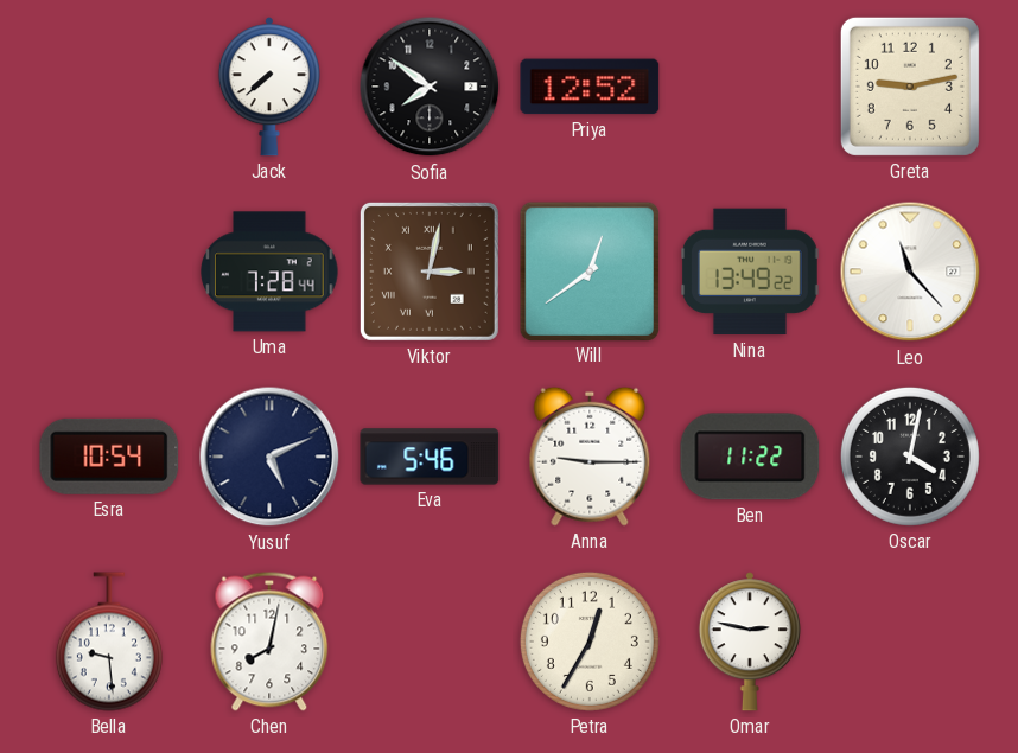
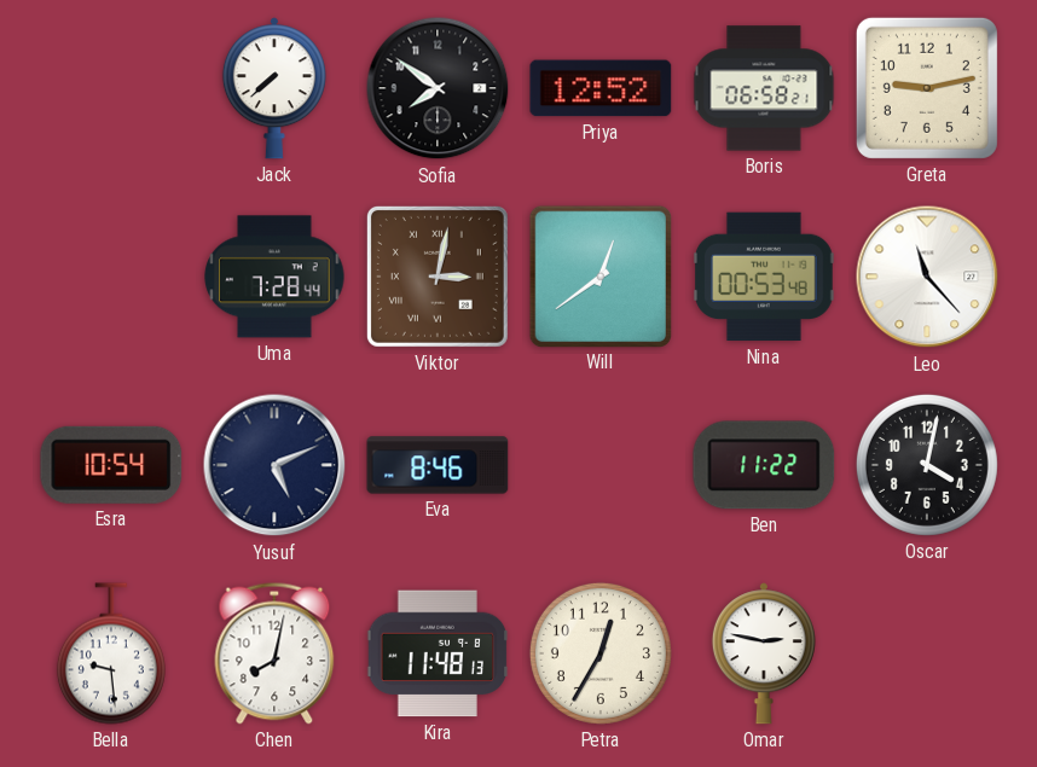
Boris: none -> 06:58
Nina: 13:49 -> 00:53
Eva: 5:46 -> 8:46
Anna: 9:15 -> none
Kira: none -> 11:48
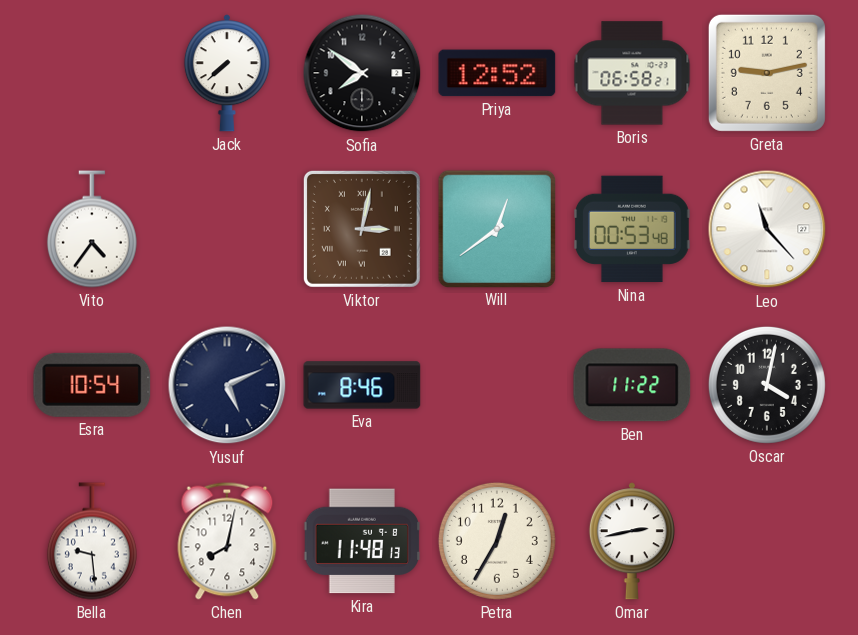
Vito: none -> 4:36
Uma: 7:28 -> none
Omar: 2:47 -> 2:43
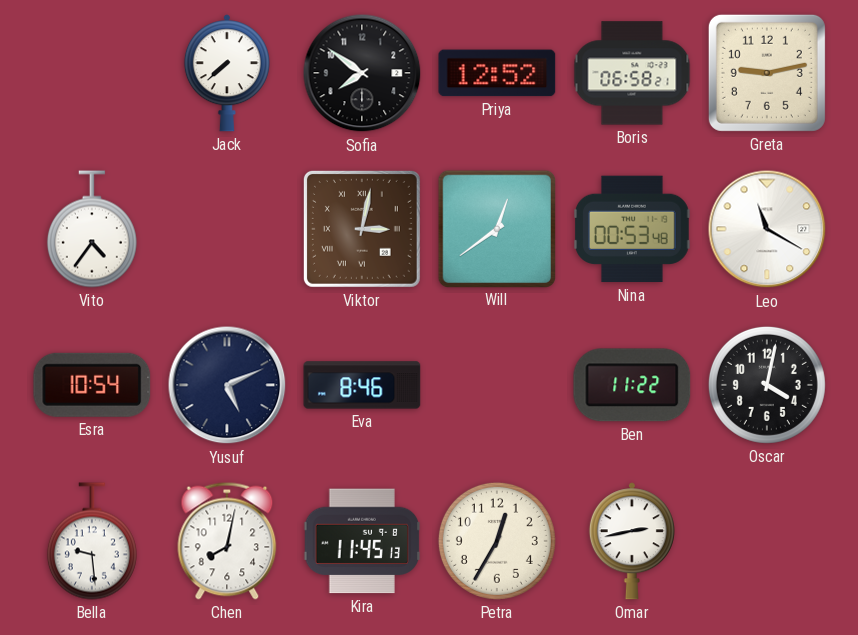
Leo: 11:23 -> 11:20
Kira: 11:48 -> 11:45
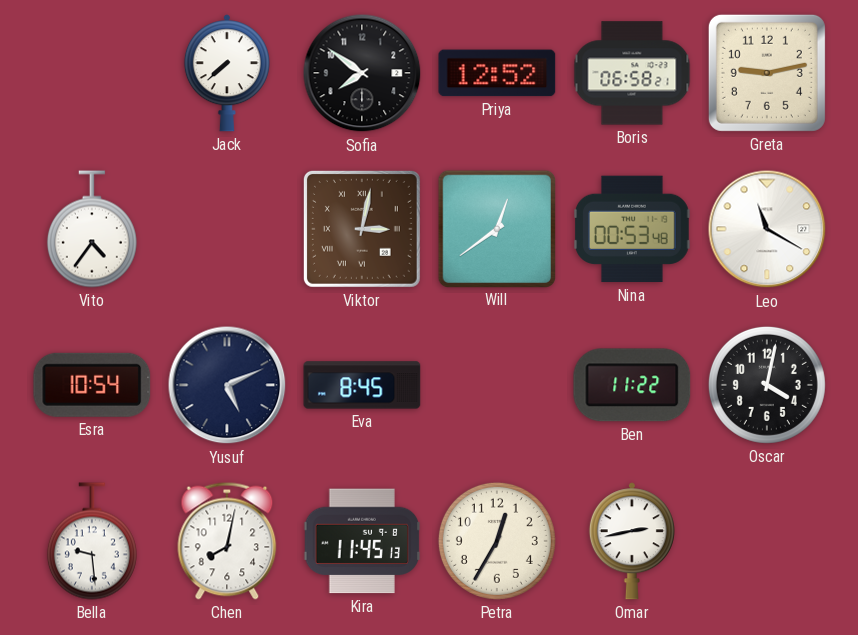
Eva: 8:46 -> 8:45
